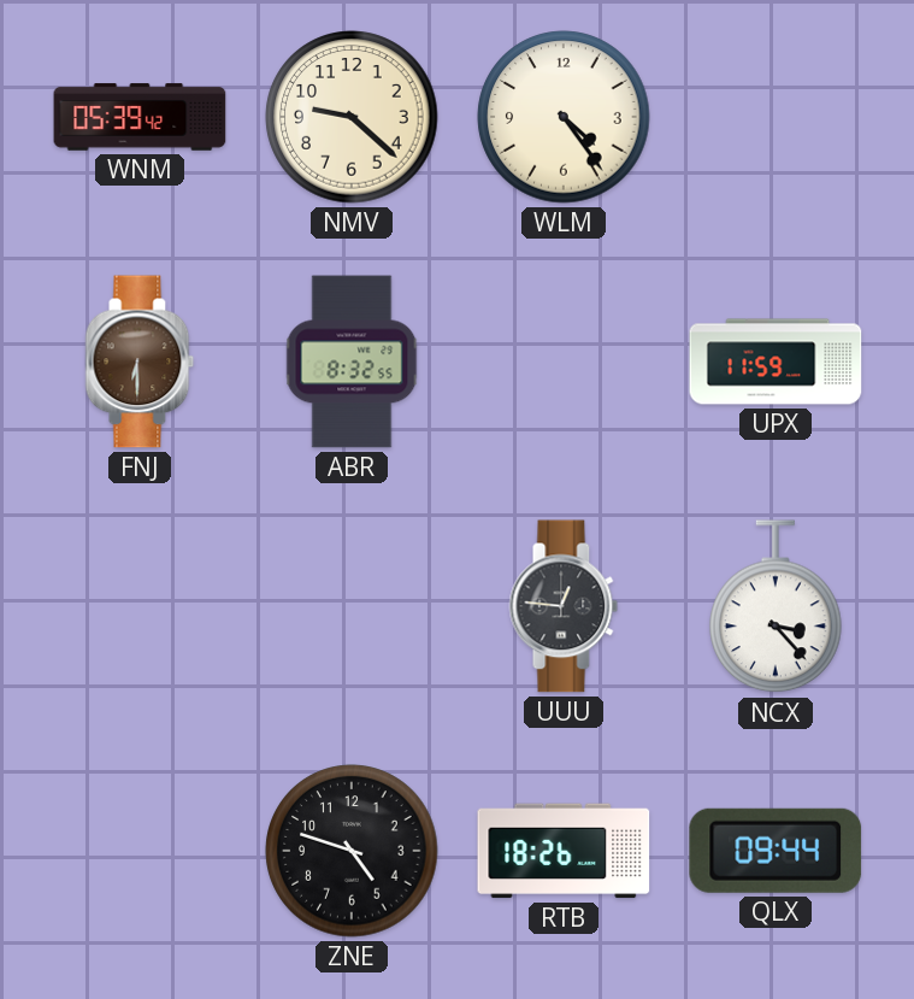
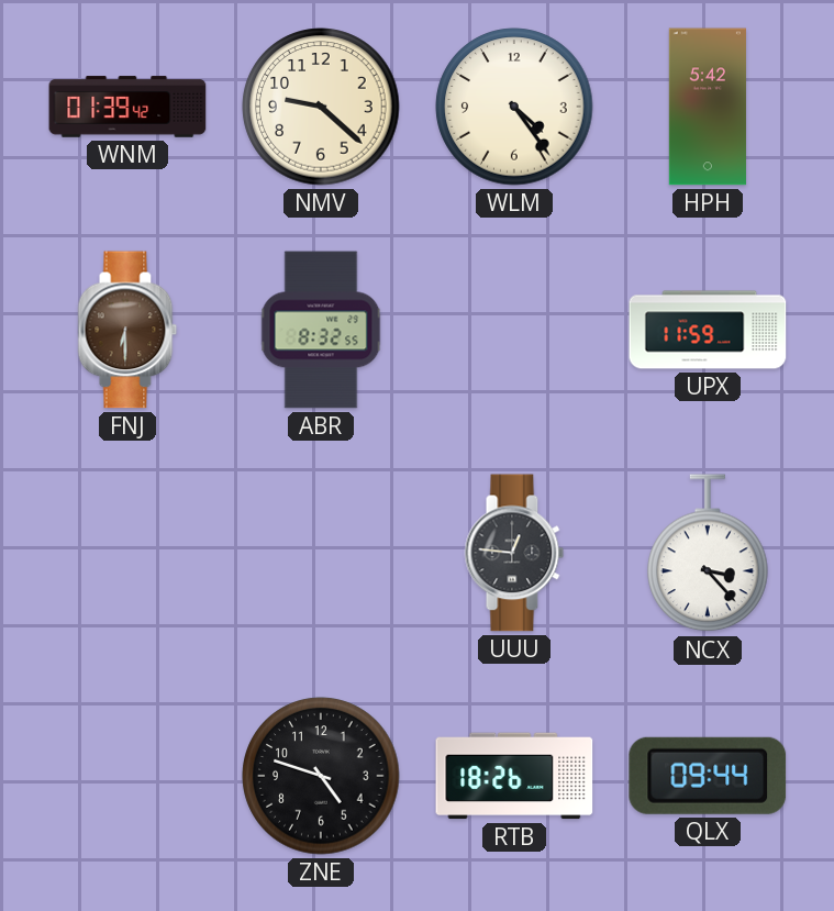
WNM: 05:39 -> 01:39
HPH: none -> 5:42
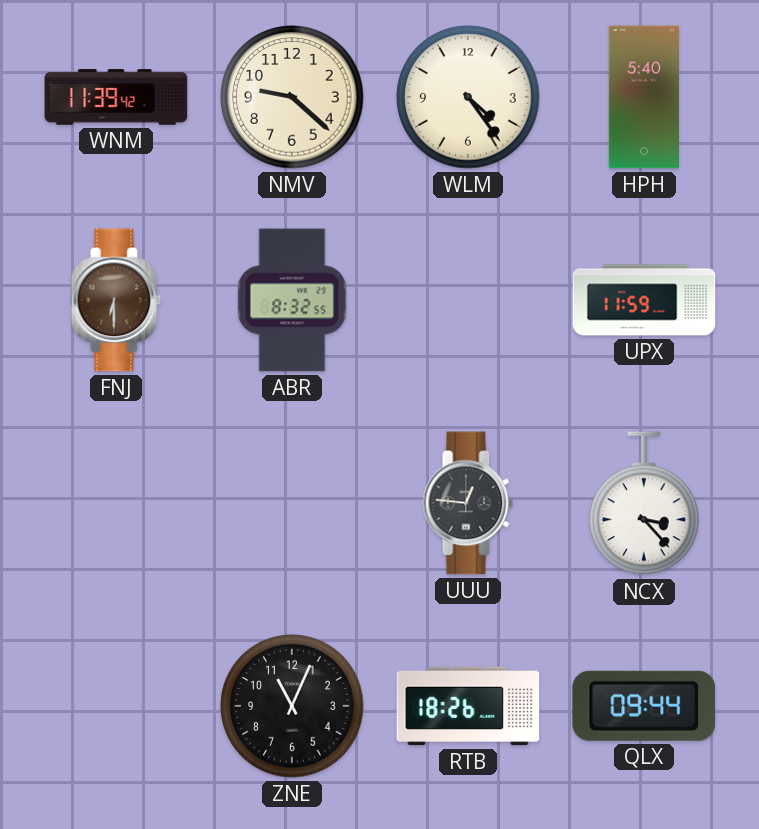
WNM: 01:39 -> 11:39
HPH: 5:42 -> 5:40
ZNE: 4:48 -> 11:04
